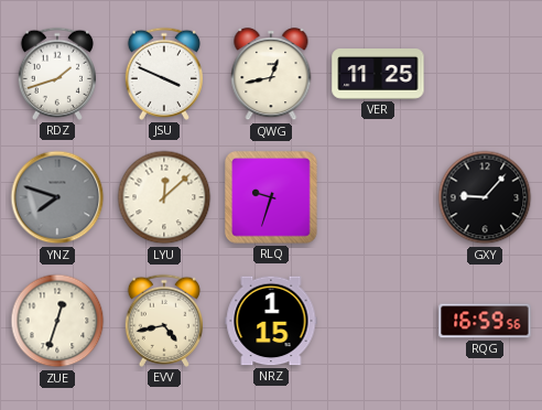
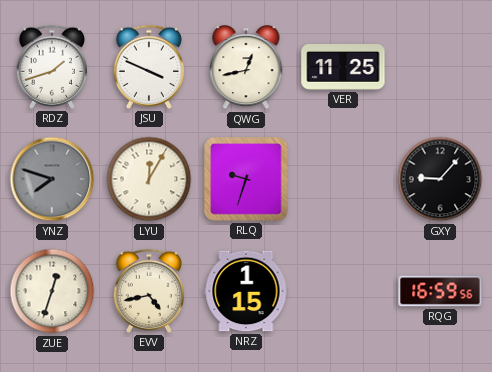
LYU: 12:08 -> 12:05
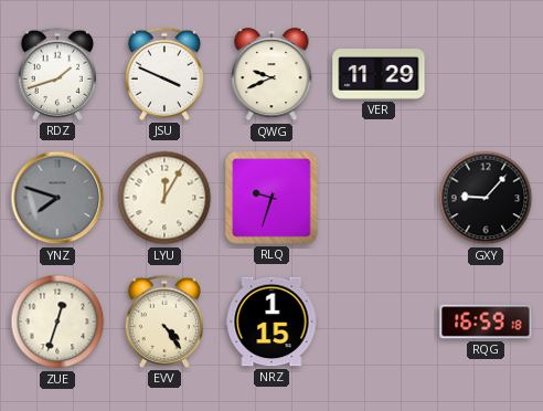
QWG: 12:43 -> 9:41
VER: 11:25 -> 11:29
EVV: 4:43 -> 4:24
RQG: 16:59:56 -> 16:59:18
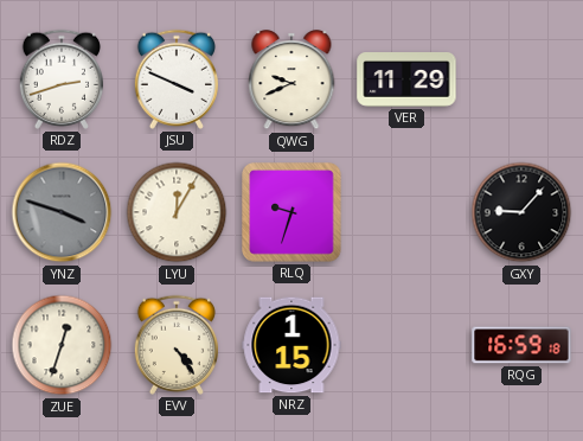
RDZ: 1:42 -> 2:42
YNZ: 7:48 -> 3:48
